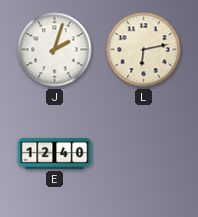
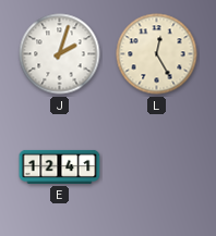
L: 6:13 -> 12:25
E: 12:40 -> 12:41
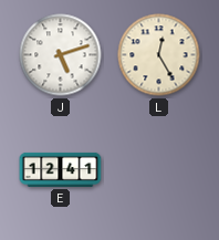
J: 2:03 -> 5:12
